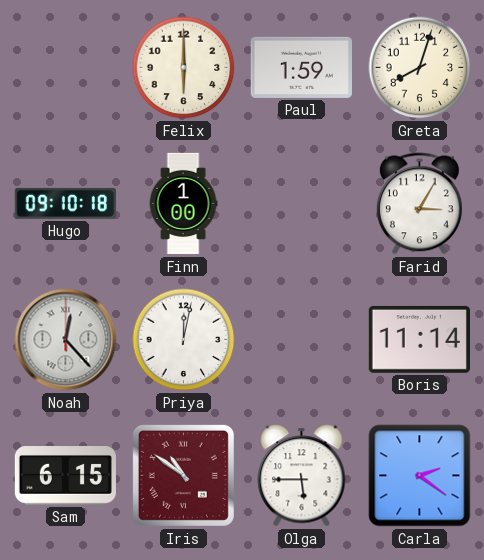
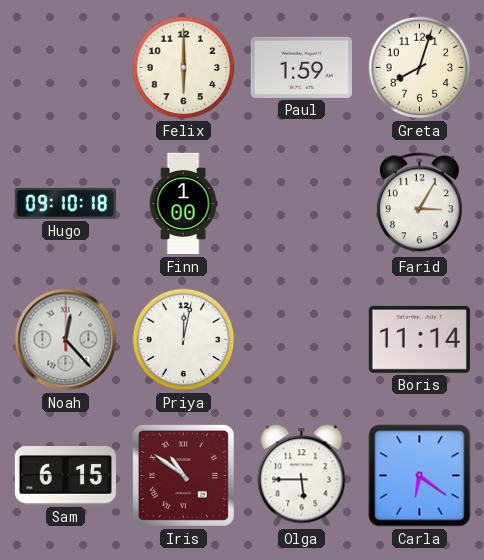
Carla: 2:21 -> 6:21
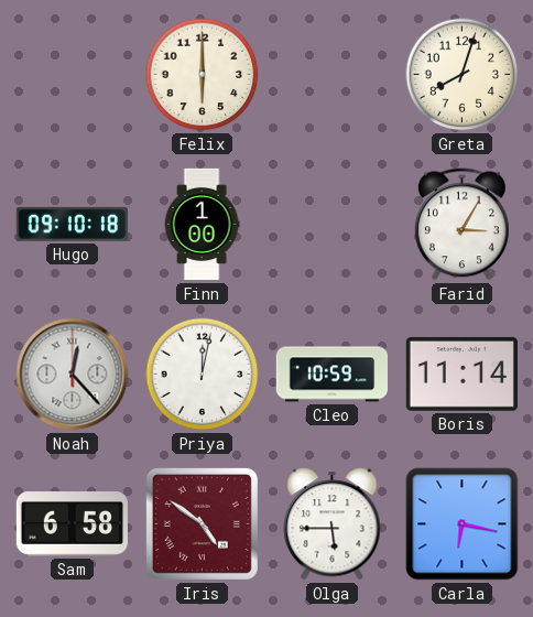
Paul: 1:59 -> none
Cleo: none -> 10:59
Sam: 6:15 -> 6:58
Iris: 10:51 -> 4:51
Carla: 6:21 -> 6:17
